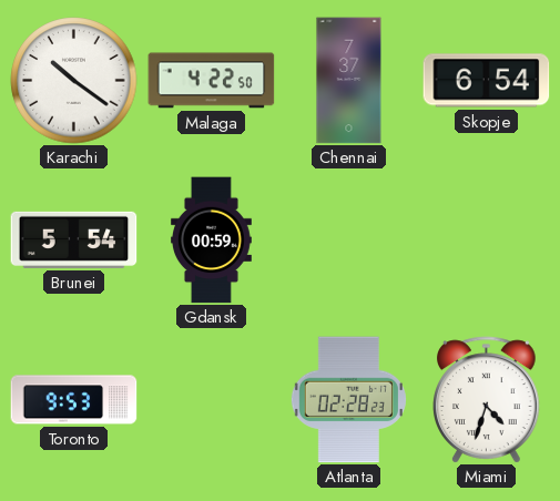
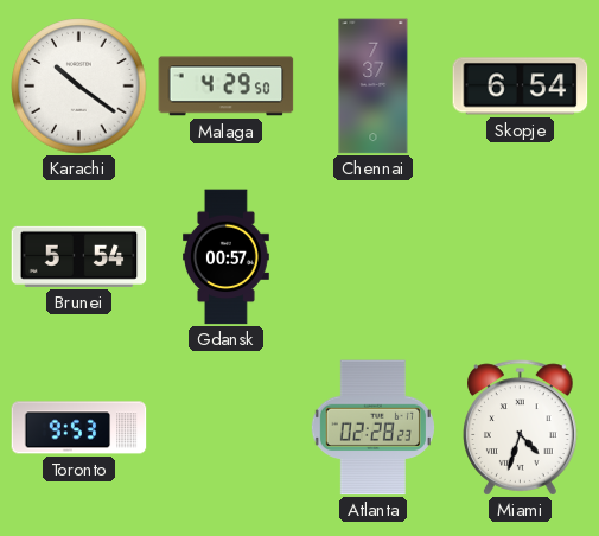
Malaga: 4:22 -> 4:29
Gdansk: 00:59 -> 00:57
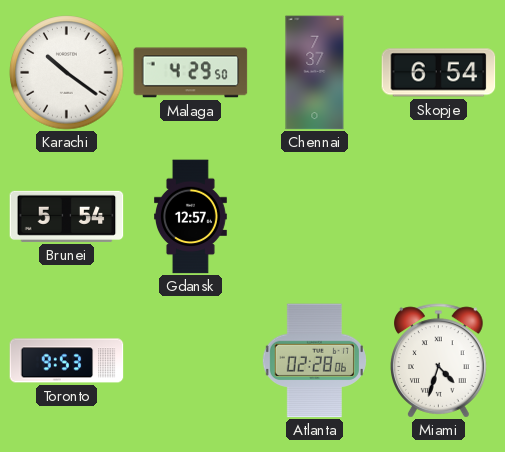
Gdansk: 00:57 -> 12:57
Atlanta: 02:28:23 -> 02:28:06
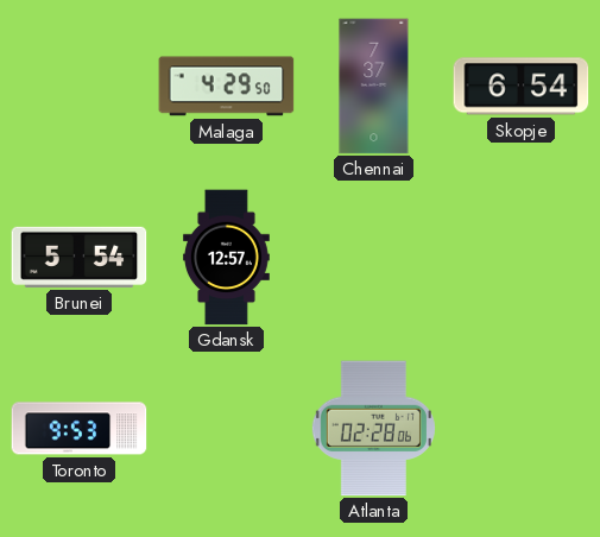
Karachi: 10:21 -> none
Miami: 4:33 -> none
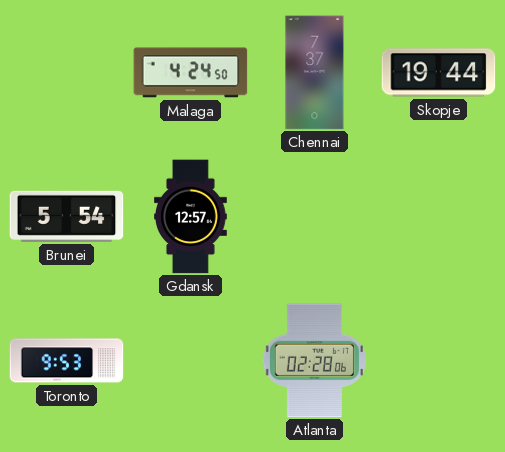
Malaga: 4:29 -> 4:24
Skopje: 6:54 -> 19:44
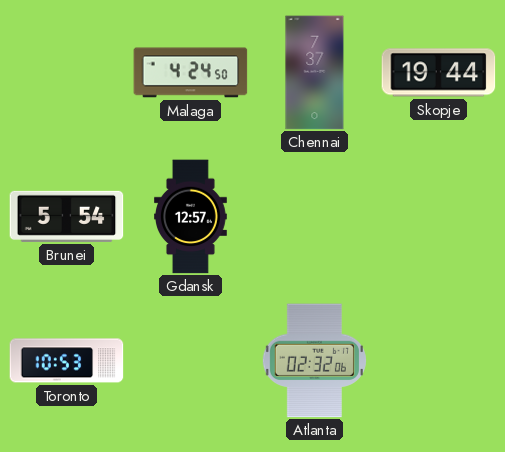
Toronto: 9:53 -> 10:53
Atlanta: 02:28 -> 02:32
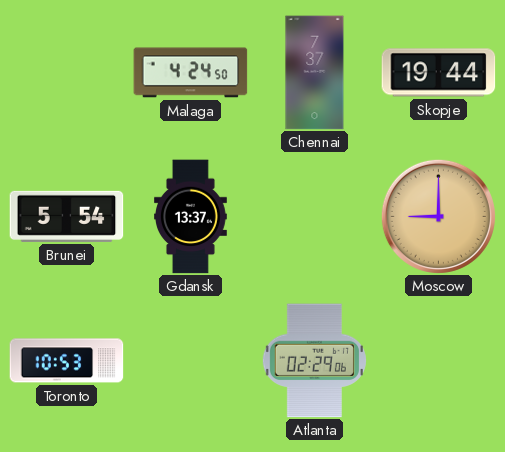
Gdansk: 12:57 -> 13:37
Moscow: none -> 9:00
Atlanta: 02:32 -> 02:29
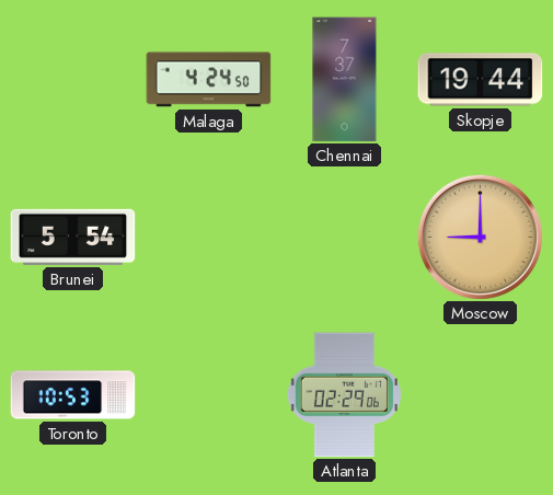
Gdansk: 13:37 -> none
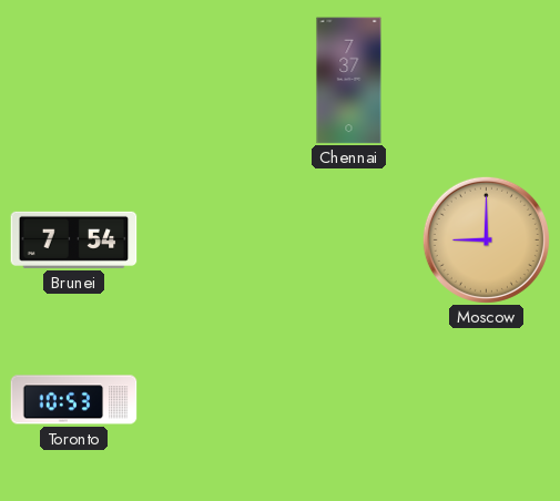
Malaga: 4:24 -> none
Skopje: 19:44 -> none
Brunei: 5:54 -> 7:54
Atlanta: 02:29 -> none
